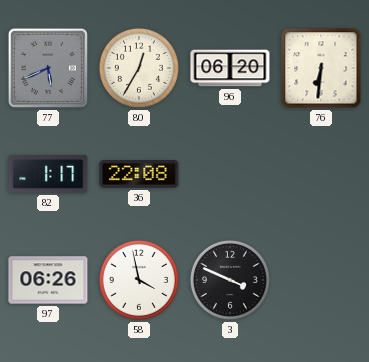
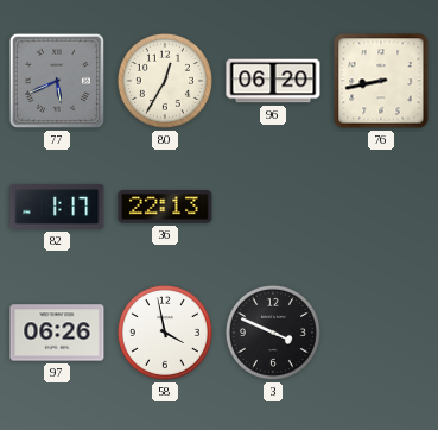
76: 6:31 -> 8:43
36: 22:08 -> 22:13
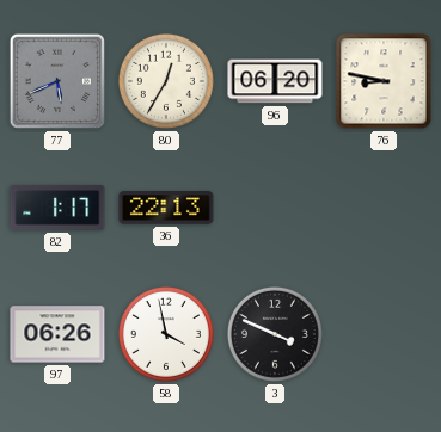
76: 8:43 -> 8:47
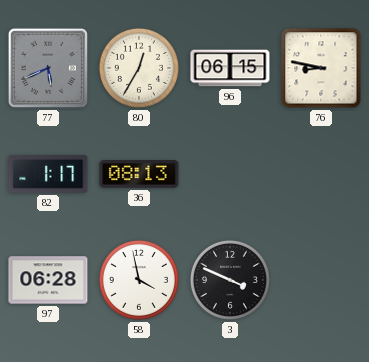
96: 06:20 -> 06:15
36: 22:13 -> 08:13
97: 06:26 -> 06:28
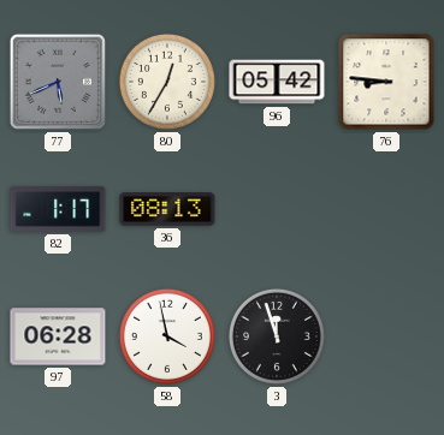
96: 06:15 -> 05:42
76: 8:47 -> 8:46
3: 3:49 -> 11:57
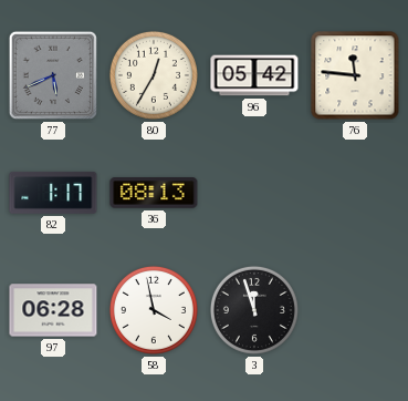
76: 8:46 -> 11:46
